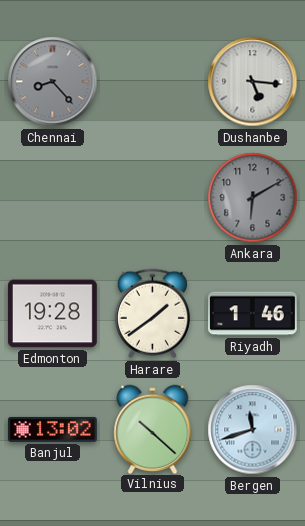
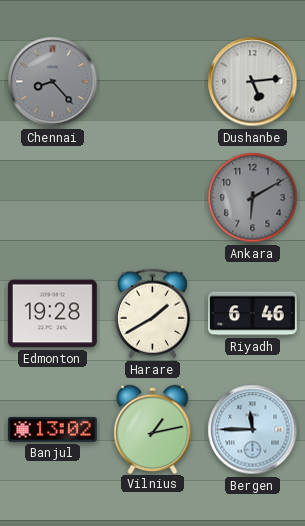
Dushanbe: 5:16 -> 5:14
Harare: 1:39 -> 1:40
Riyadh: 1:46 -> 6:46
Vilnius: 10:22 -> 1:13
Bergen: 11:42 -> 11:45
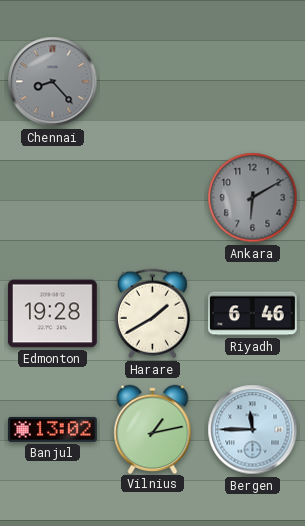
Dushanbe: 5:14 -> none
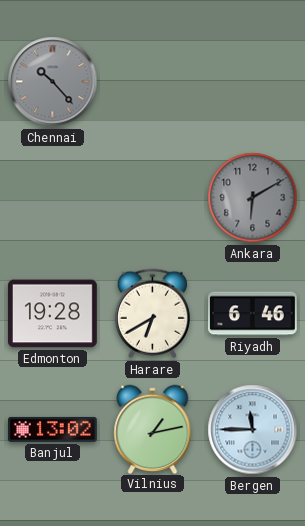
Chennai: 8:23 -> 10:23
Harare: 1:40 -> 6:40
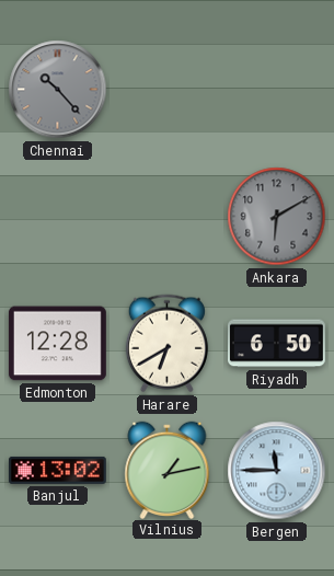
Edmonton: 19:28 -> 12:28
Riyadh: 6:46 -> 6:50
